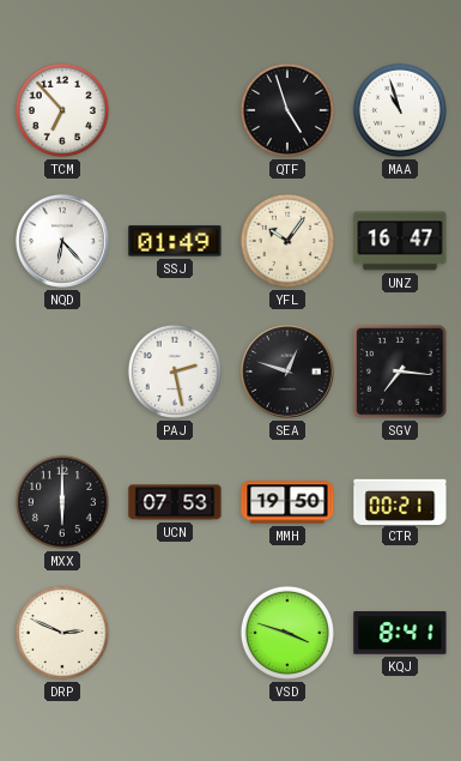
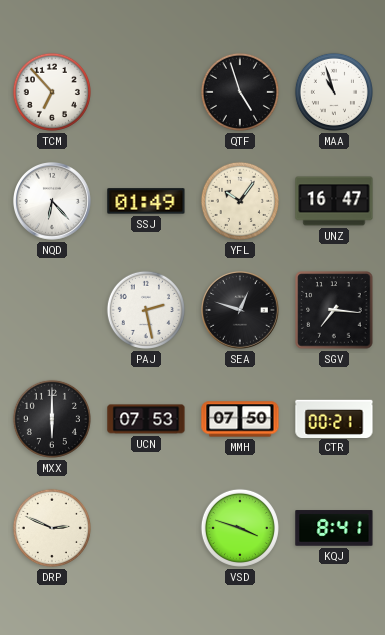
MMH: 19:50 -> 07:50
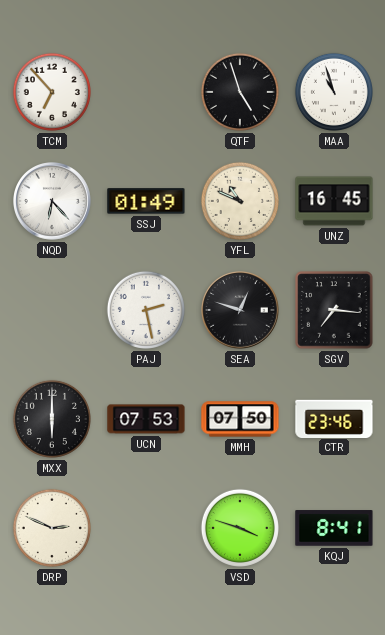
YFL: 10:06 -> 10:49
UNZ: 16:47 -> 16:45
CTR: 00:21 -> 23:46
